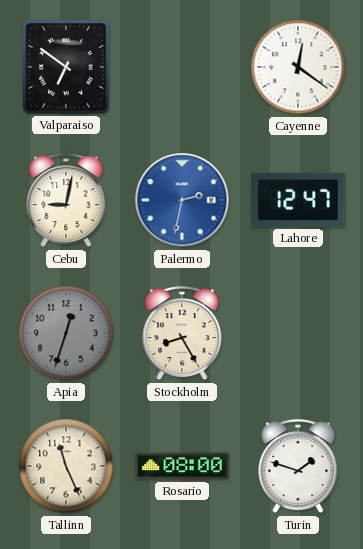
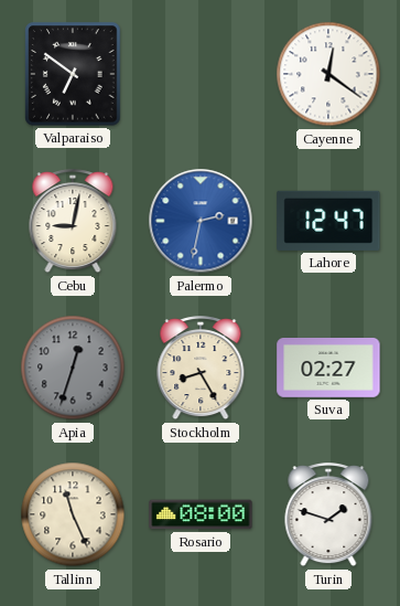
Suva: none -> 02:27
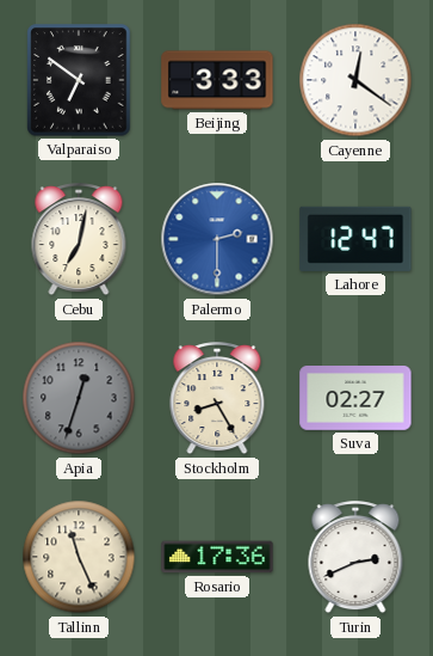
Beijing: none -> 3:33
Cebu: 9:02 -> 7:02
Palermo: 2:32 -> 2:30
Rosario: 08:00 -> 17:36
Turin: 1:48 -> 2:41
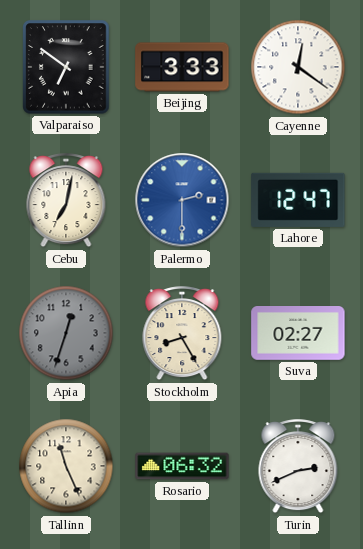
Rosario: 17:36 -> 06:32
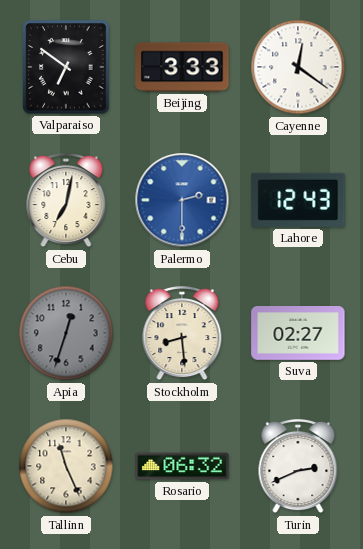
Lahore: 12:47 -> 12:43
Stockholm: 8:25 -> 8:29
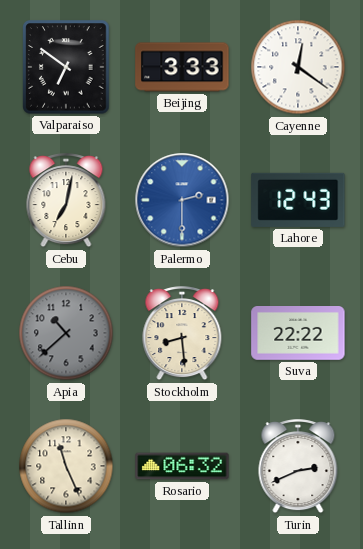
Apia: 12:33 -> 10:38
Suva: 02:27 -> 22:22
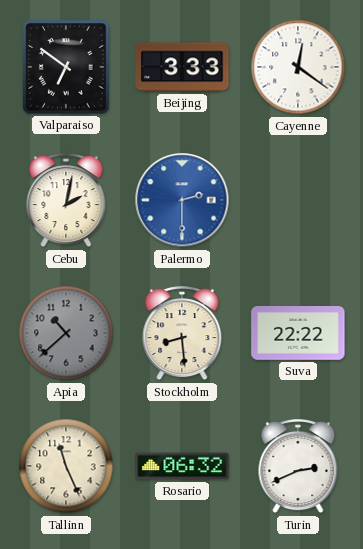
Cebu: 7:02 -> 2:02
Lahore: 12:43 -> none
